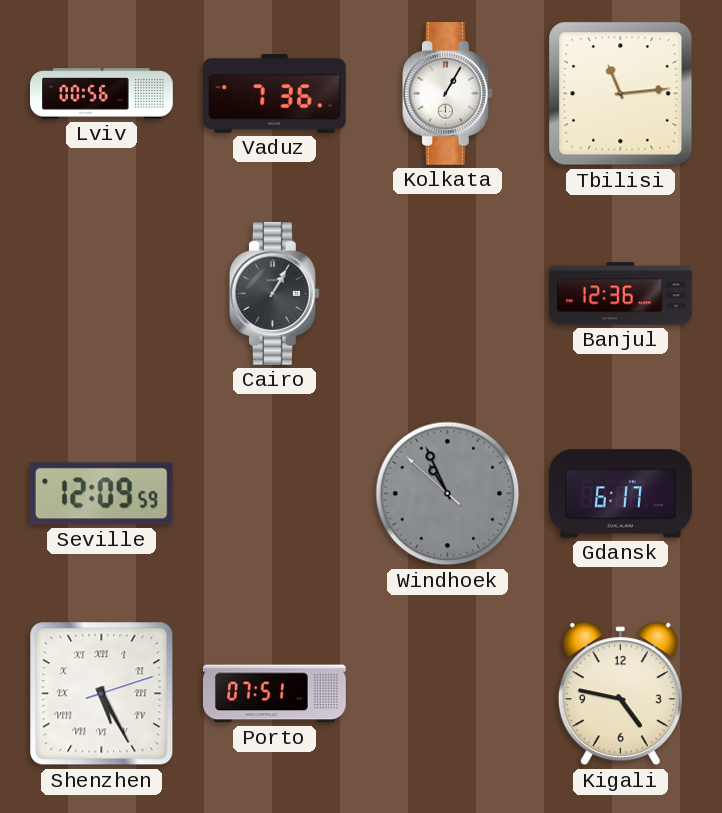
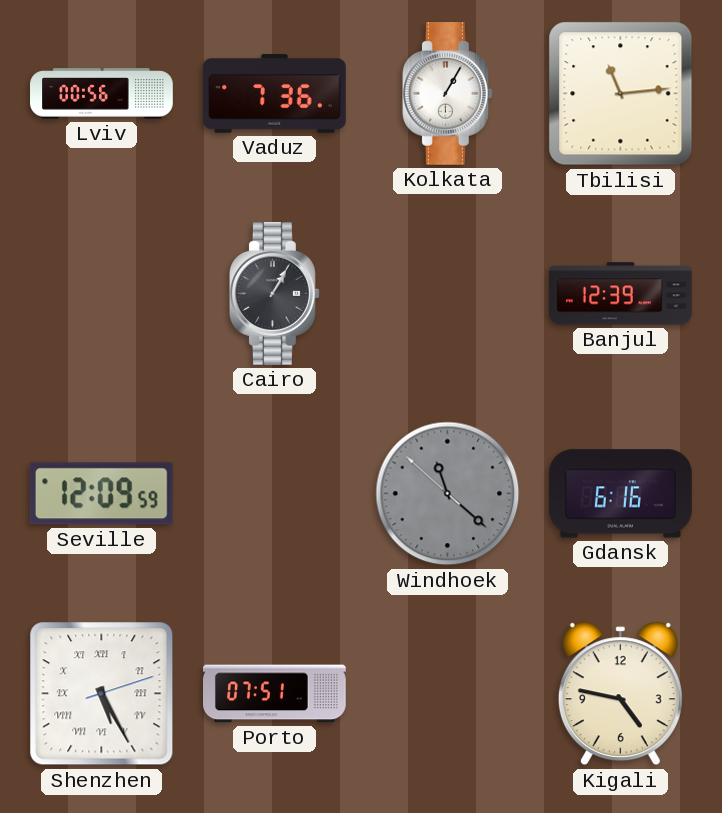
Banjul: 12:36 -> 12:39
Windhoek: 10:55 -> 11:21
Gdansk: 6:17 -> 6:16
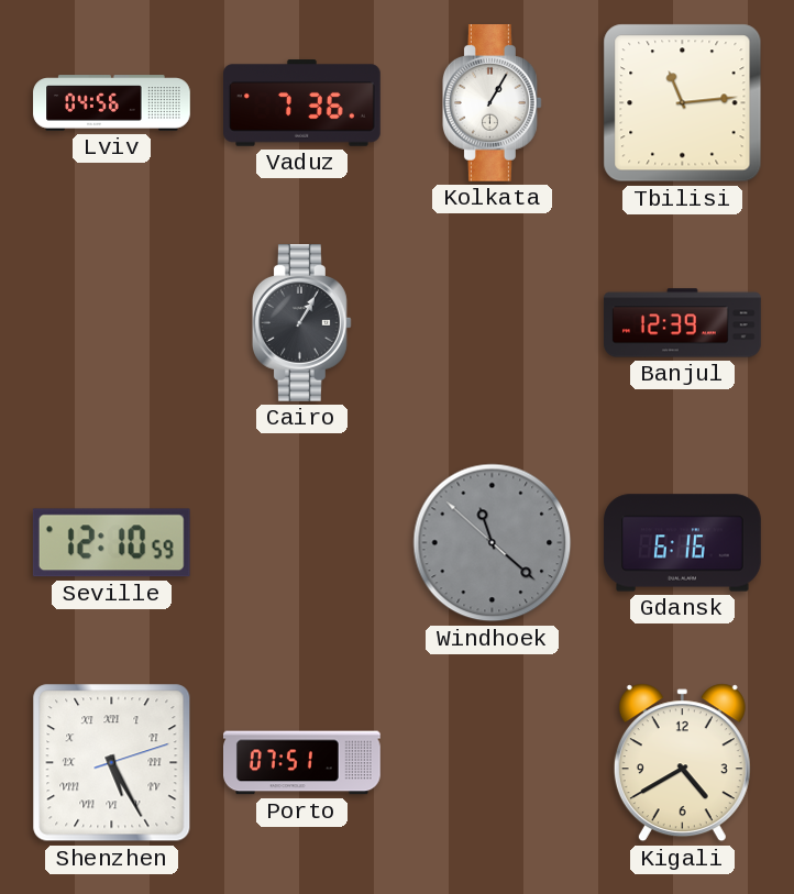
Lviv: 00:56 -> 04:56
Seville: 12:09 -> 12:10
Kigali: 4:47 -> 4:40
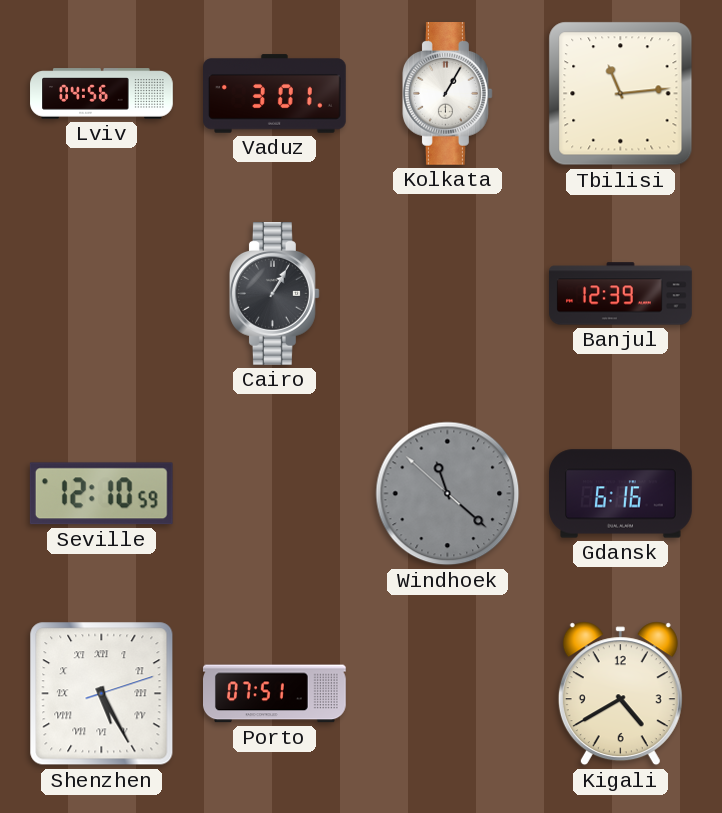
Vaduz: 7:36 -> 3:01
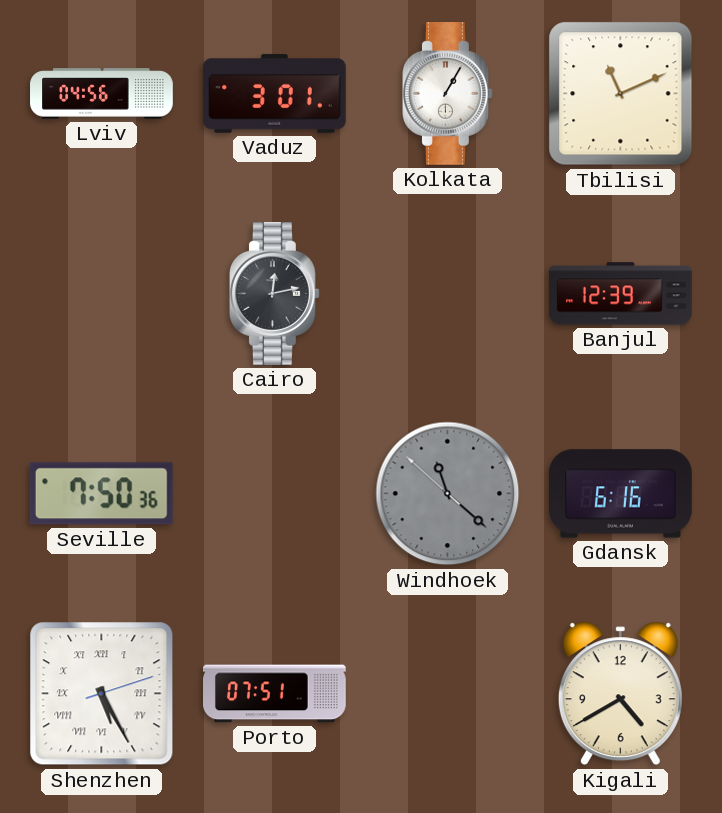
Tbilisi: 11:14 -> 11:11
Cairo: 1:05 -> 12:13
Seville: 12:10 -> 7:50
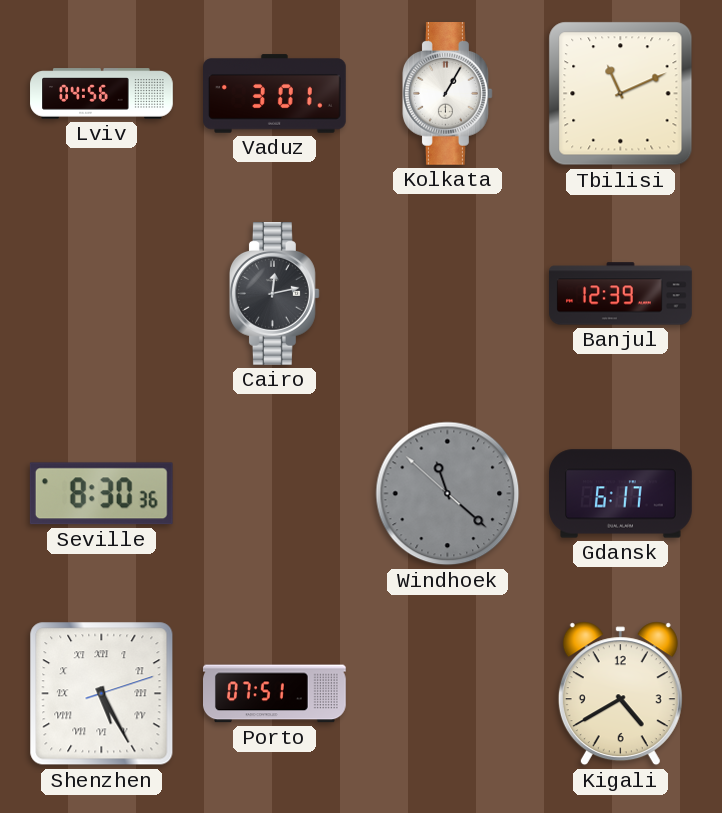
Seville: 7:50 -> 8:30
Gdansk: 6:16 -> 6:17
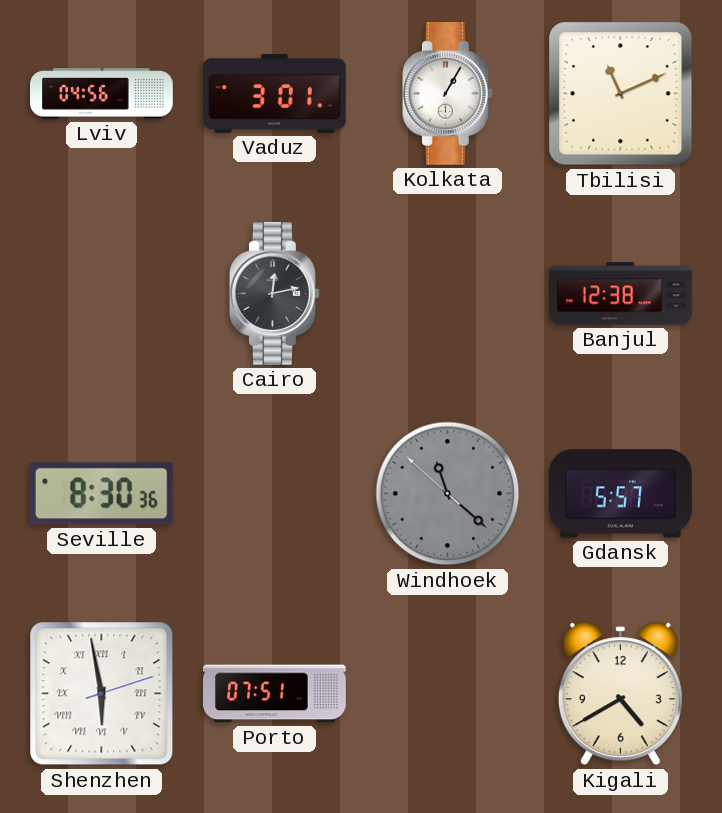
Banjul: 12:39 -> 12:38
Gdansk: 6:17 -> 5:57
Shenzhen: 5:25 -> 5:58
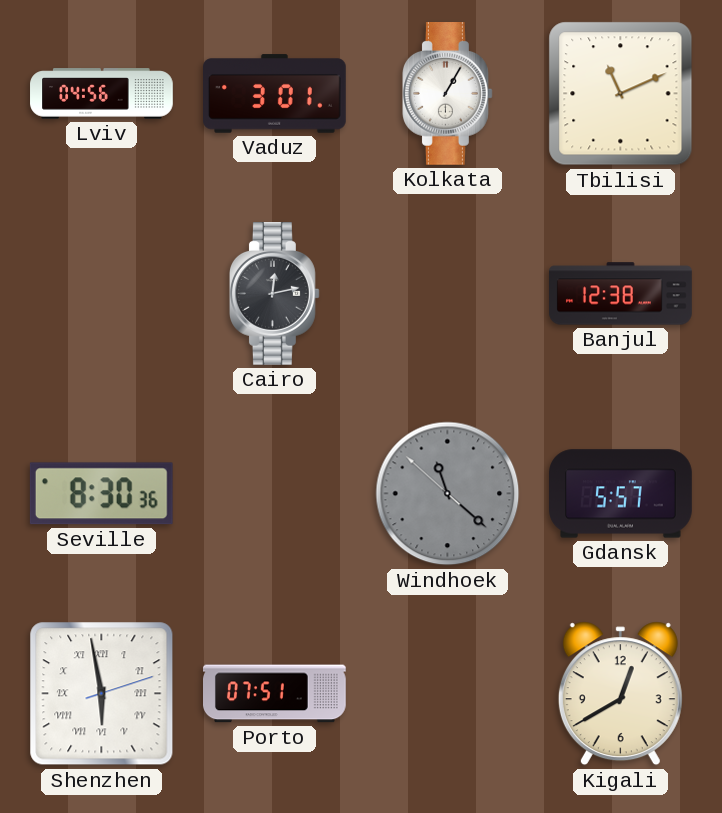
Kigali: 4:40 -> 12:40
